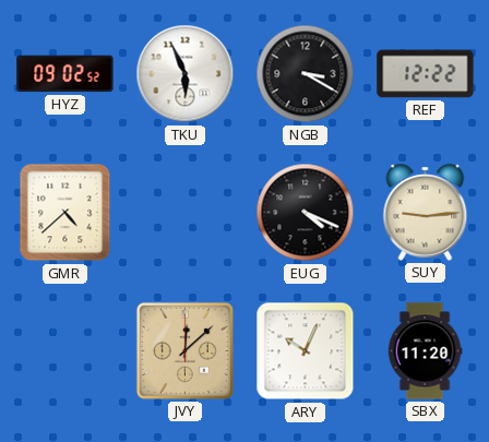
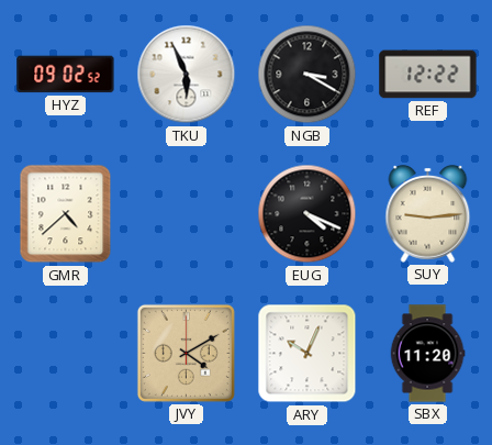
JVY: 12:08 -> 4:10
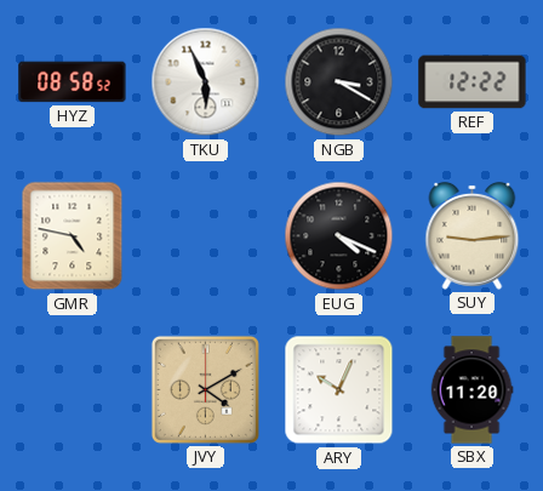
HYZ: 09:02 -> 08:58
GMR: 4:38 -> 4:47
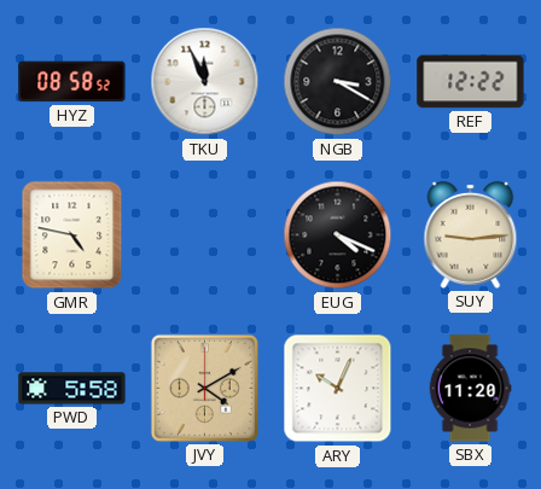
TKU: 5:56 -> 11:56
PWD: none -> 5:58
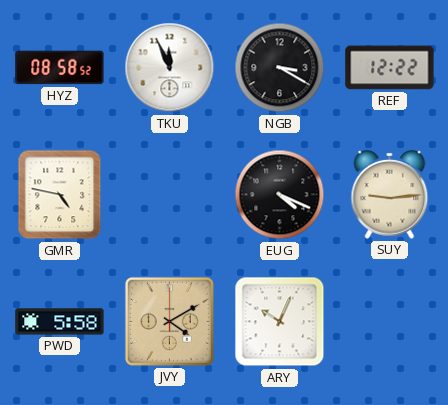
SBX: 11:20 -> none
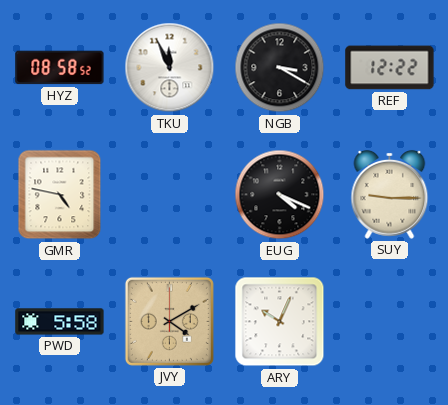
SUY: 9:14 -> 9:15
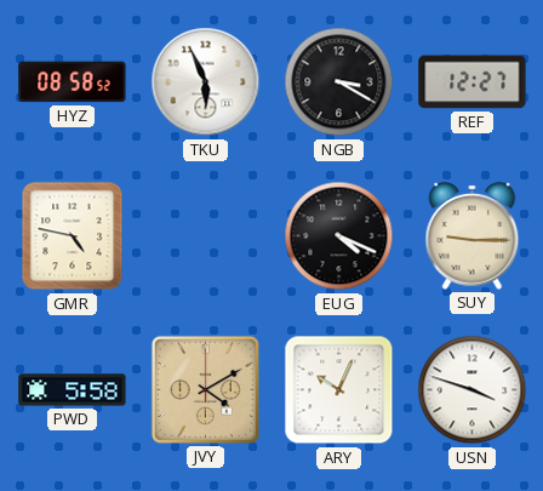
TKU: 11:56 -> 5:56
REF: 12:22 -> 12:27
USN: none -> 3:48
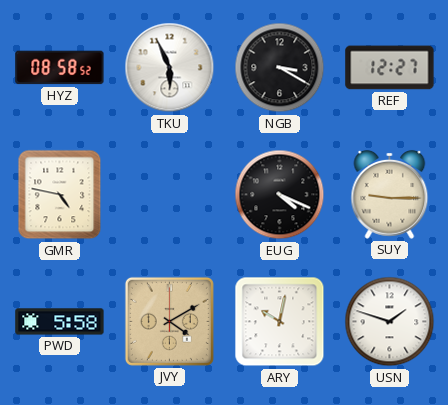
ARY: 10:04 -> 10:02
USN: 3:48 -> 1:48
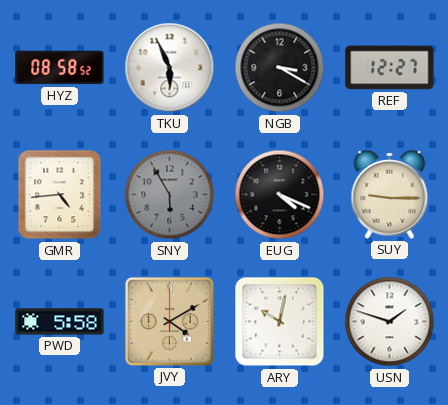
GMR: 4:47 -> 4:44
SNY: none -> 5:55
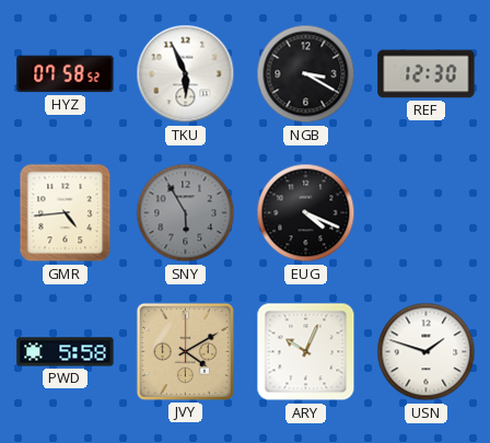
HYZ: 08:58 -> 07:58
REF: 12:27 -> 12:30
SUY: 9:15 -> none
ARY: 10:02 -> 10:04
